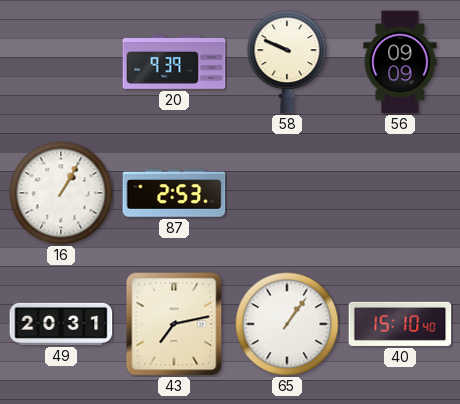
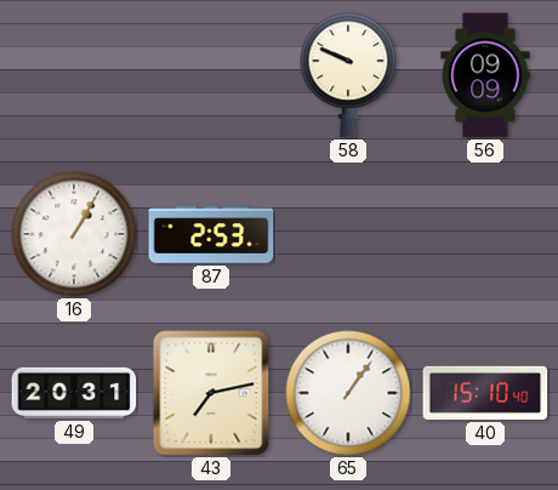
20: 9:39 -> none
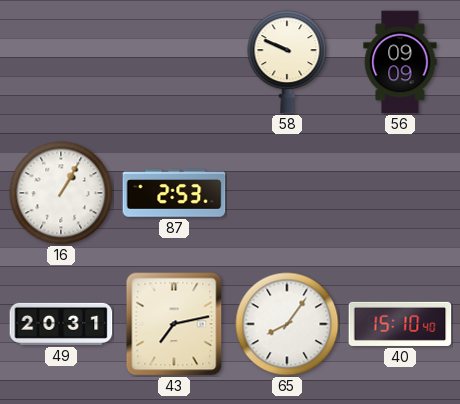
65: 1:06 -> 8:06
